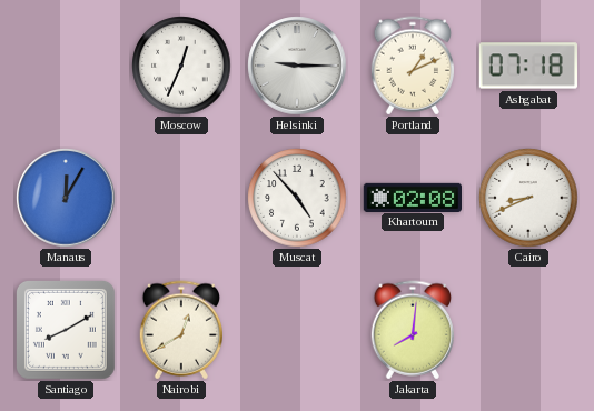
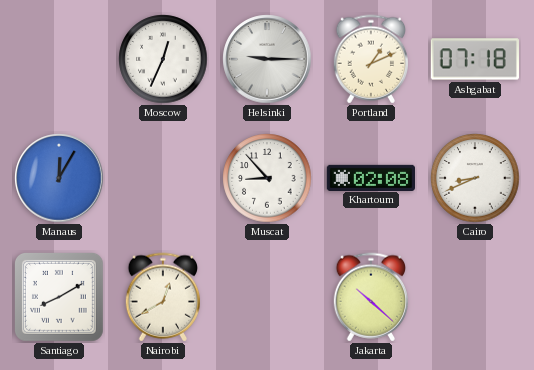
Muscat: 4:53 -> 8:53
Jakarta: 8:01 -> 10:22
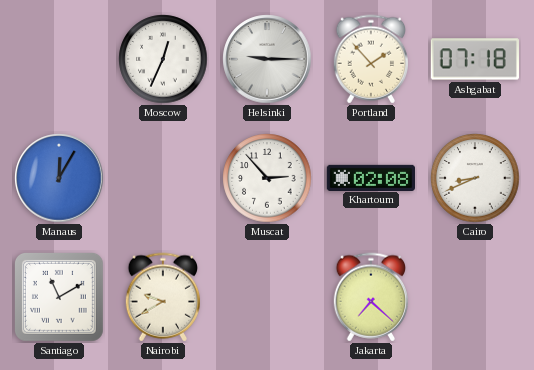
Portland: 1:11 -> 1:53
Muscat: 8:53 -> 2:53
Santiago: 8:10 -> 11:10
Nairobi: 12:40 -> 9:40
Jakarta: 10:22 -> 7:22
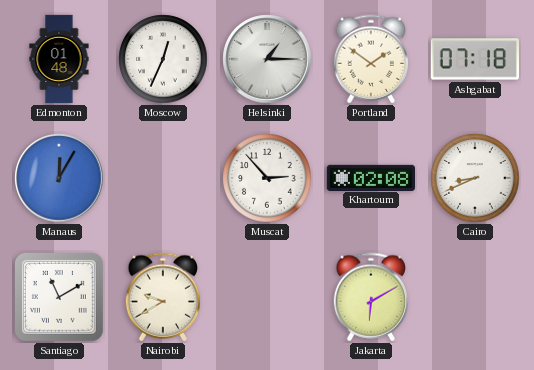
Edmonton: none -> 01:48
Helsinki: 9:15 -> 1:15
Portland: 1:53 -> 1:51
Jakarta: 7:22 -> 6:10
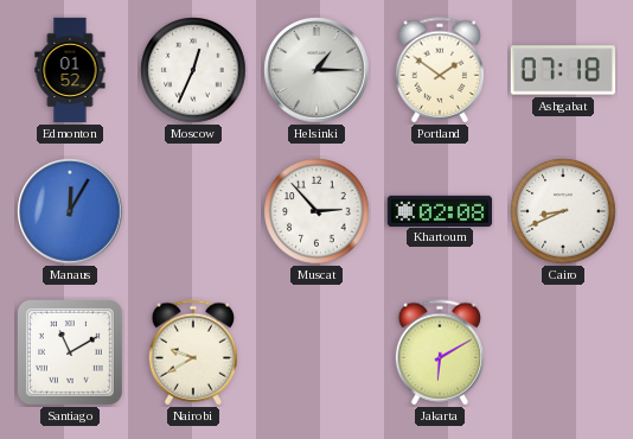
Edmonton: 01:48 -> 01:52
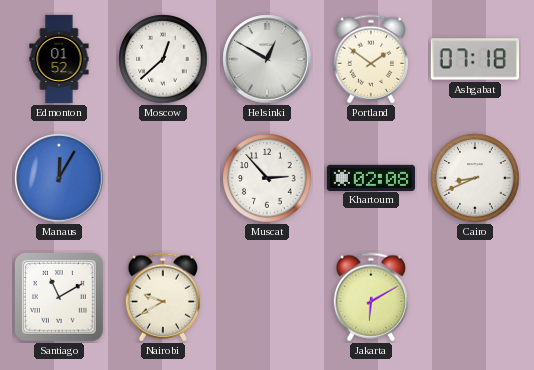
Moscow: 12:34 -> 12:38
Helsinki: 1:15 -> 12:50
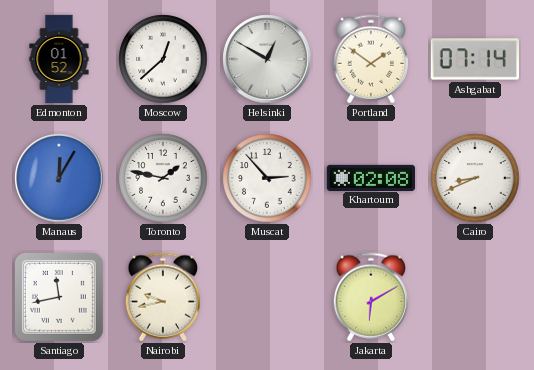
Ashgabat: 07:18 -> 07:14
Toronto: none -> 1:47
Santiago: 11:10 -> 11:43
Nairobi: 9:40 -> 9:43
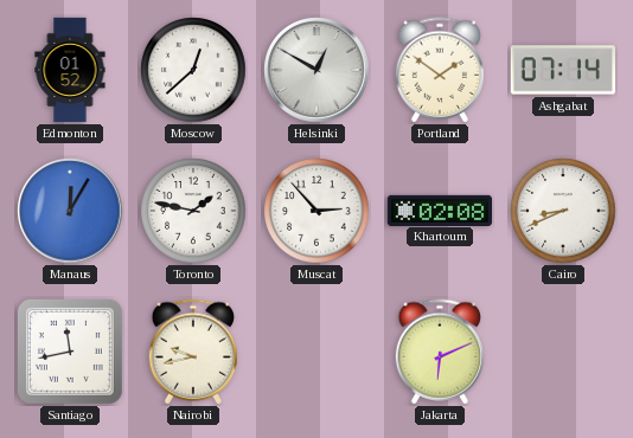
Jakarta: 6:10 -> 6:11
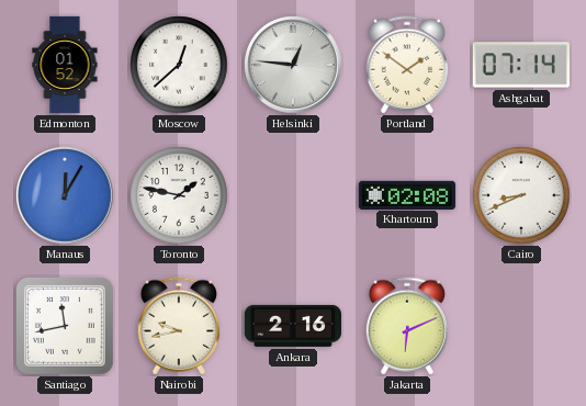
Helsinki: 12:50 -> 12:46
Muscat: 2:53 -> none
Ankara: none -> 2:16
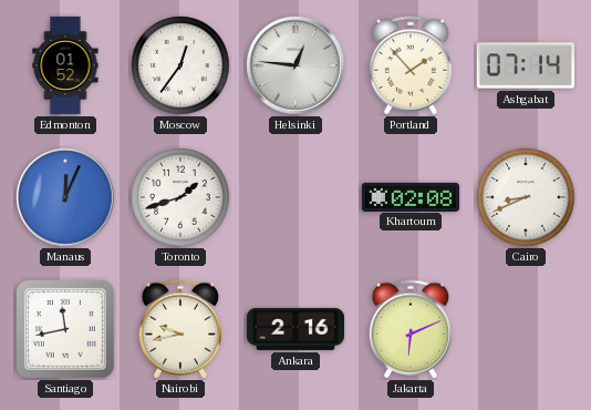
Moscow: 12:38 -> 12:36
Portland: 1:51 -> 1:53
Manaus: 12:05 -> 12:04
Toronto: 1:47 -> 1:42
